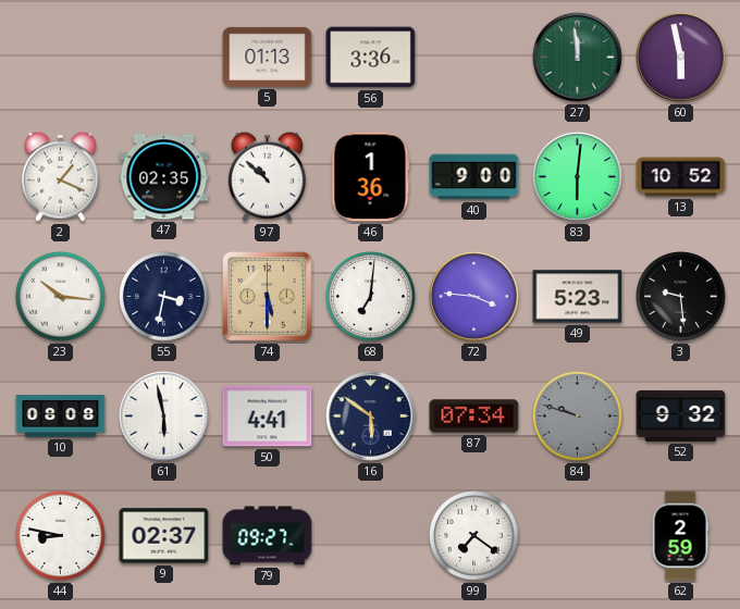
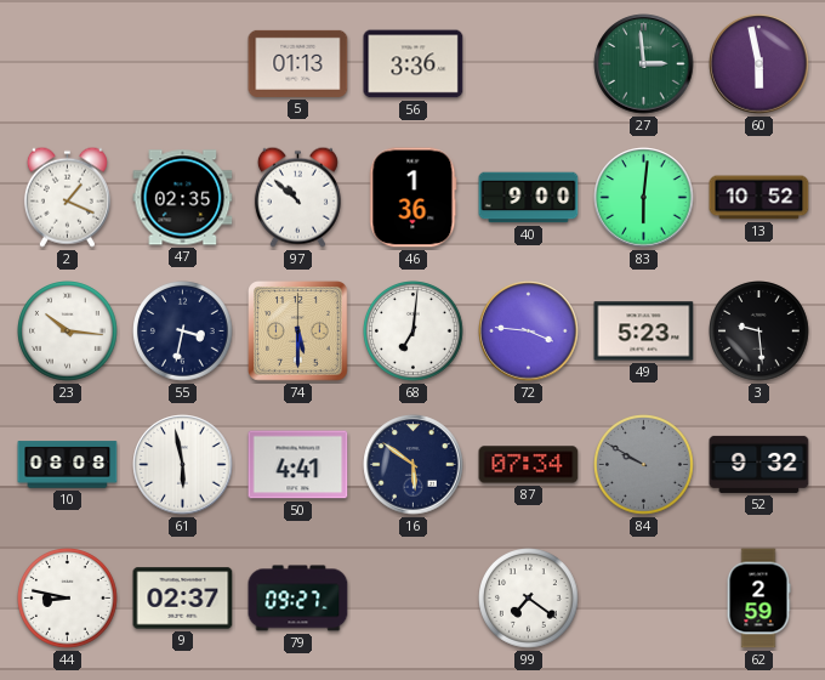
27: 11:59 -> 2:59
84: 9:48 -> 9:50
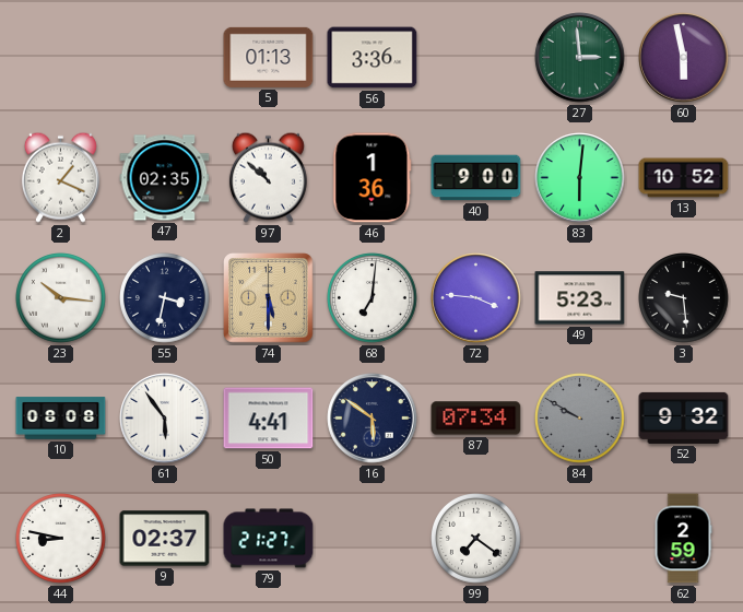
61: 5:58 -> 5:54
79: 09:27 -> 21:27
